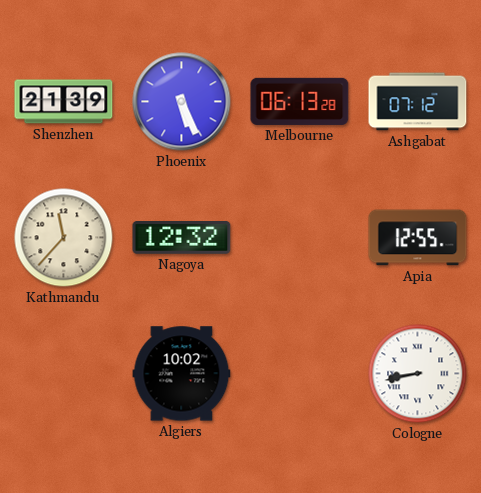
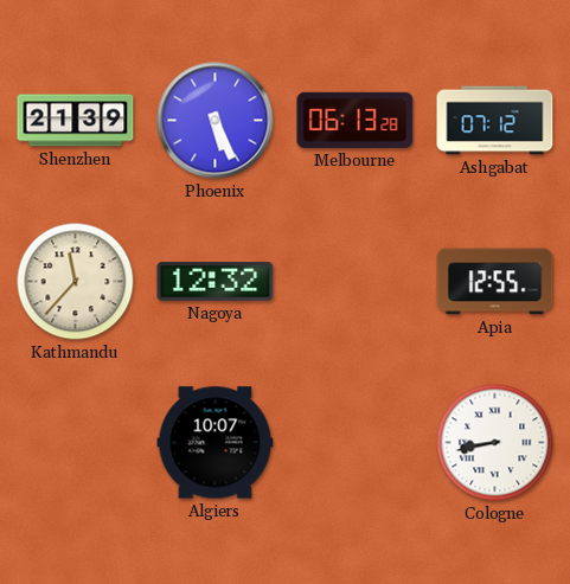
Algiers: 10:02 -> 10:07
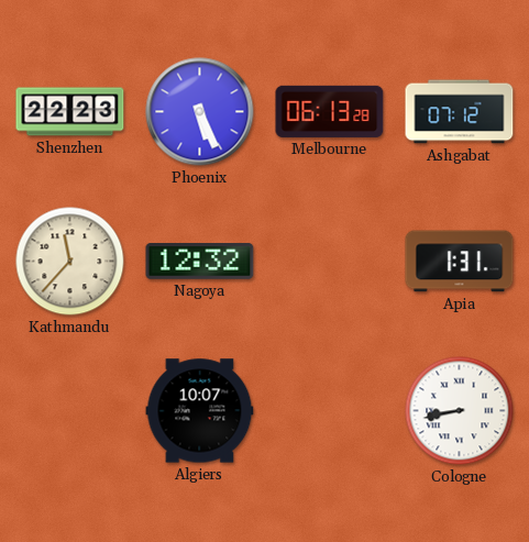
Shenzhen: 21:39 -> 22:23
Apia: 12:55 -> 1:31
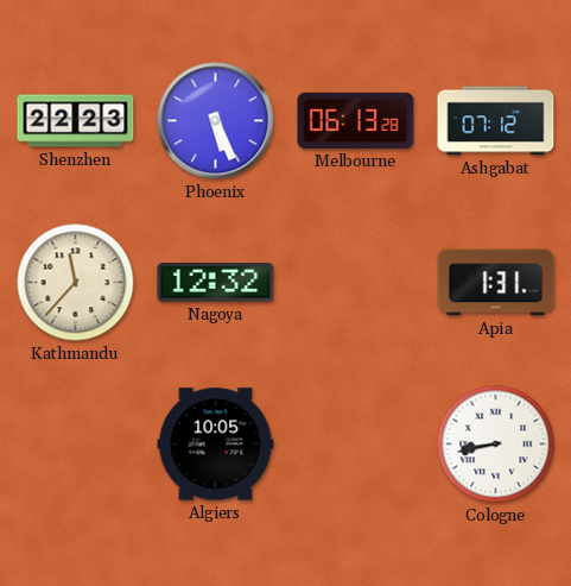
Algiers: 10:07 -> 10:05
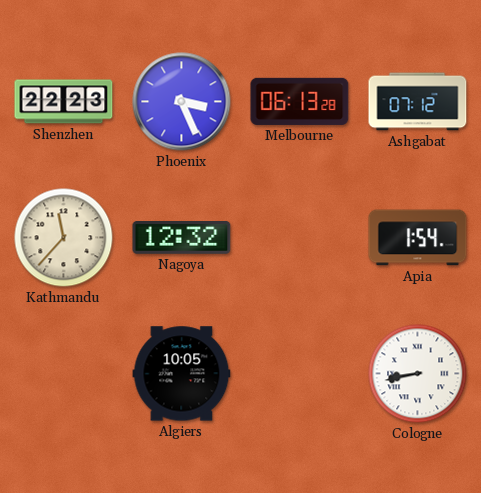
Phoenix: 5:26 -> 3:26
Apia: 1:31 -> 1:54
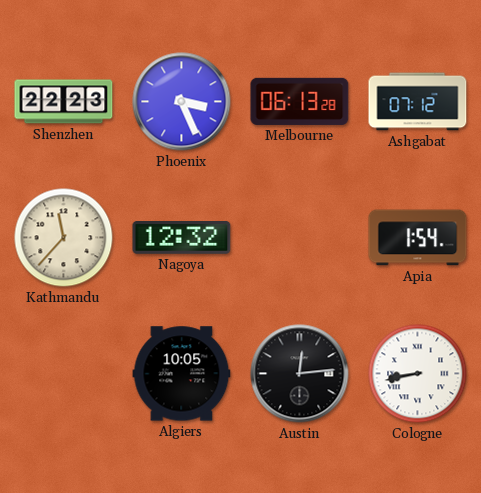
Austin: none -> 12:14
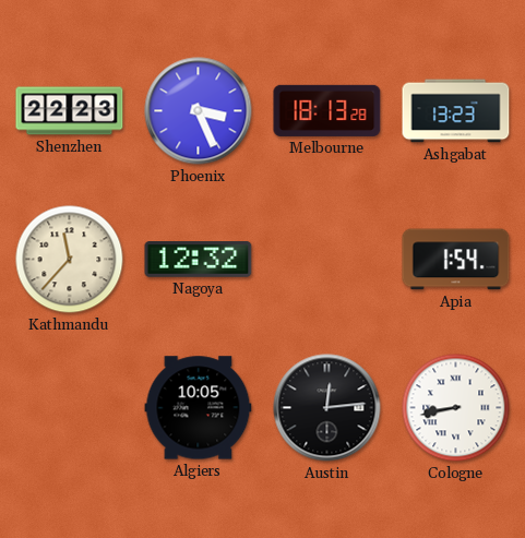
Melbourne: 06:13 -> 18:13
Ashgabat: 07:12 -> 13:23
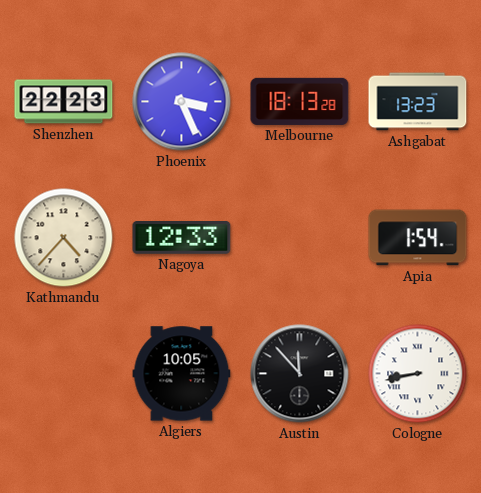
Kathmandu: 11:37 -> 4:37
Nagoya: 12:32 -> 12:33
Austin: 12:14 -> 11:53
